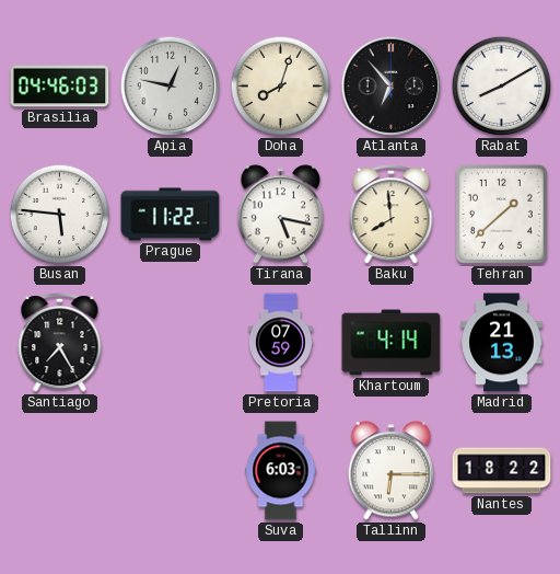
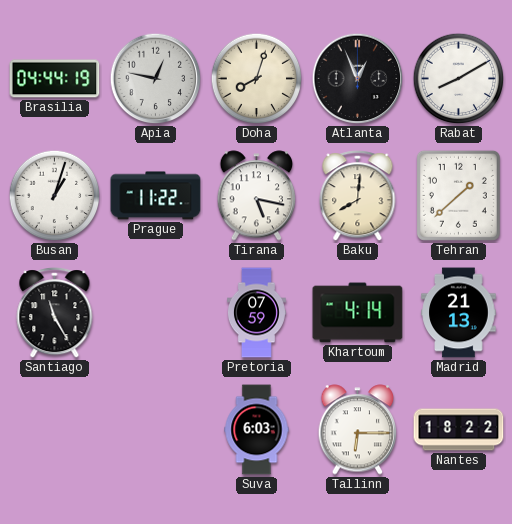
Brasilia: 04:46 -> 04:44
Atlanta: 6:53 -> 12:56
Busan: 5:46 -> 1:03
Baku: 7:59 -> 8:01
Santiago: 7:25 -> 11:25
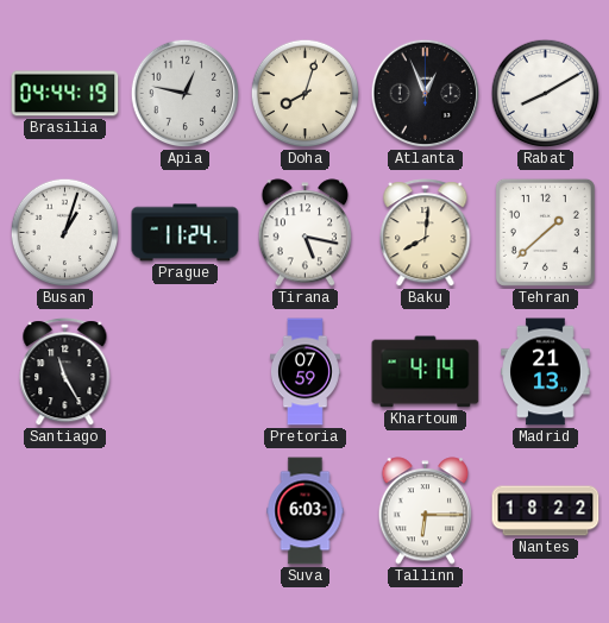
Prague: 11:22 -> 11:24
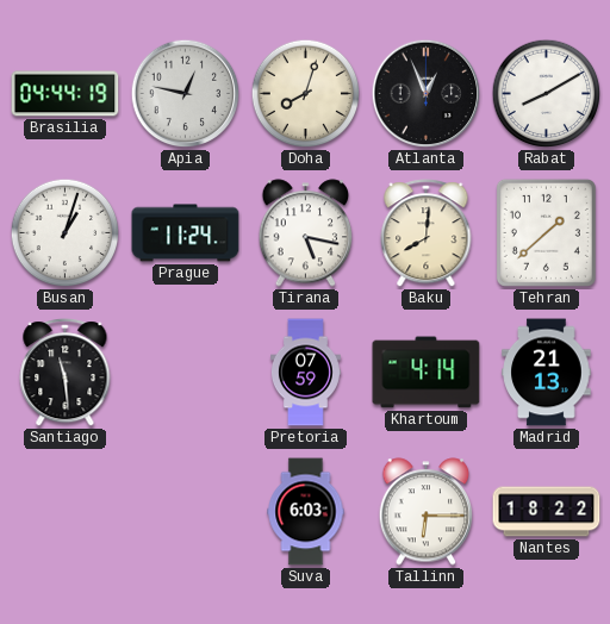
Santiago: 11:25 -> 11:29
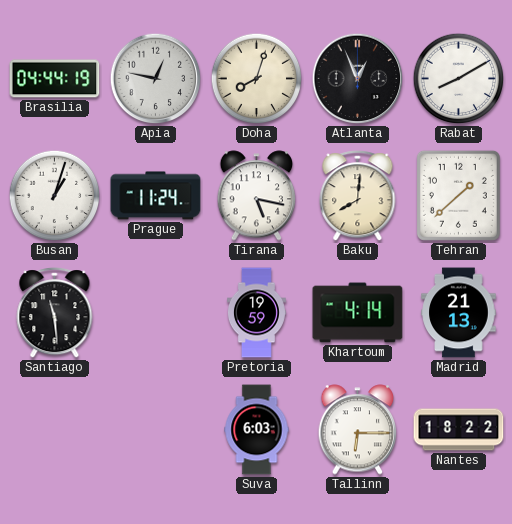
Pretoria: 07:59 -> 19:59
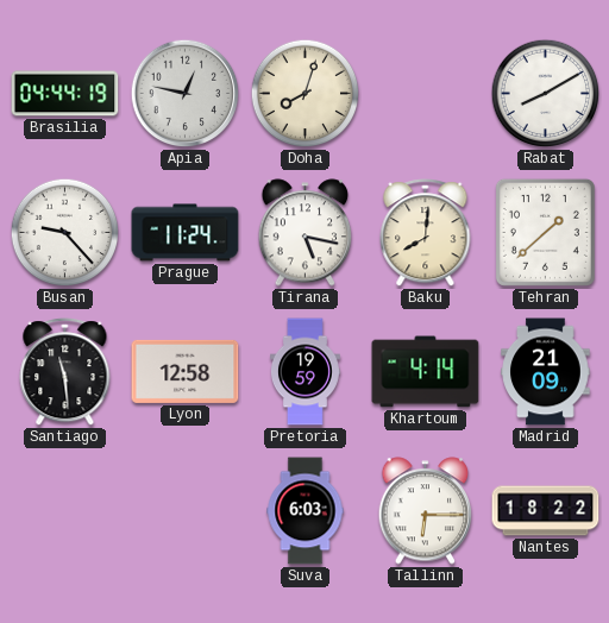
Atlanta: 12:56 -> none
Busan: 1:03 -> 9:23
Lyon: none -> 12:58
Madrid: 21:13 -> 21:09
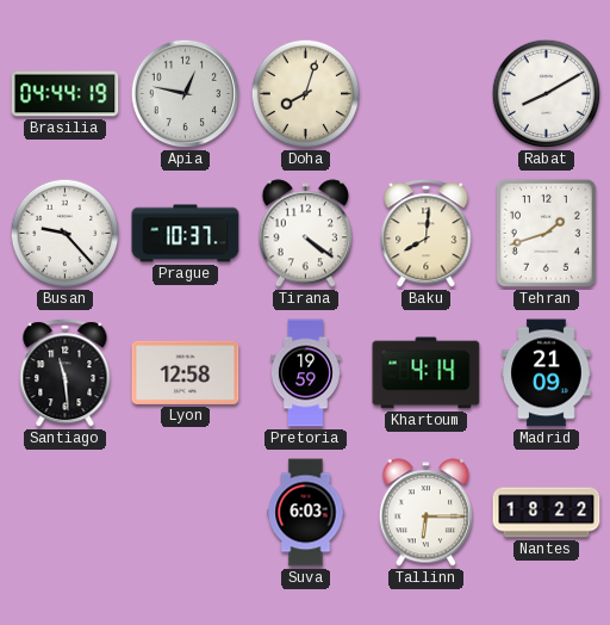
Prague: 11:24 -> 10:37
Tirana: 5:17 -> 4:21
Tehran: 1:38 -> 1:42
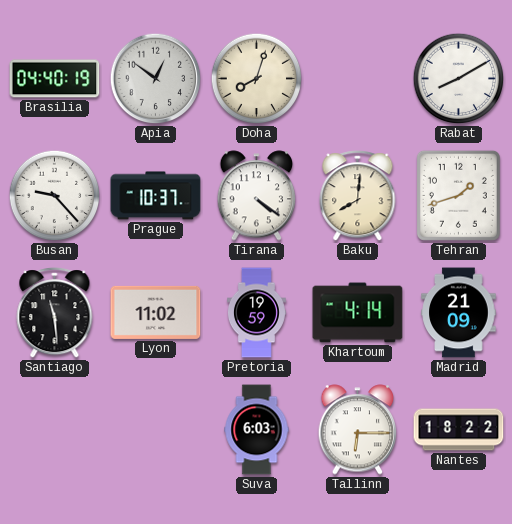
Brasilia: 04:44 -> 04:40
Apia: 12:47 -> 12:51
Lyon: 12:58 -> 11:02
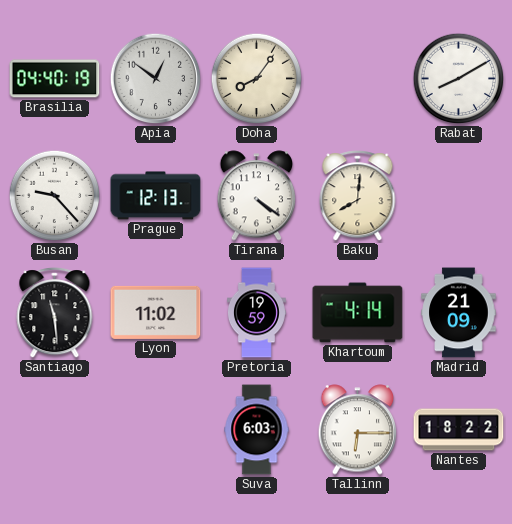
Doha: 8:03 -> 8:06
Prague: 10:37 -> 12:13
Tehran: 1:42 -> none
